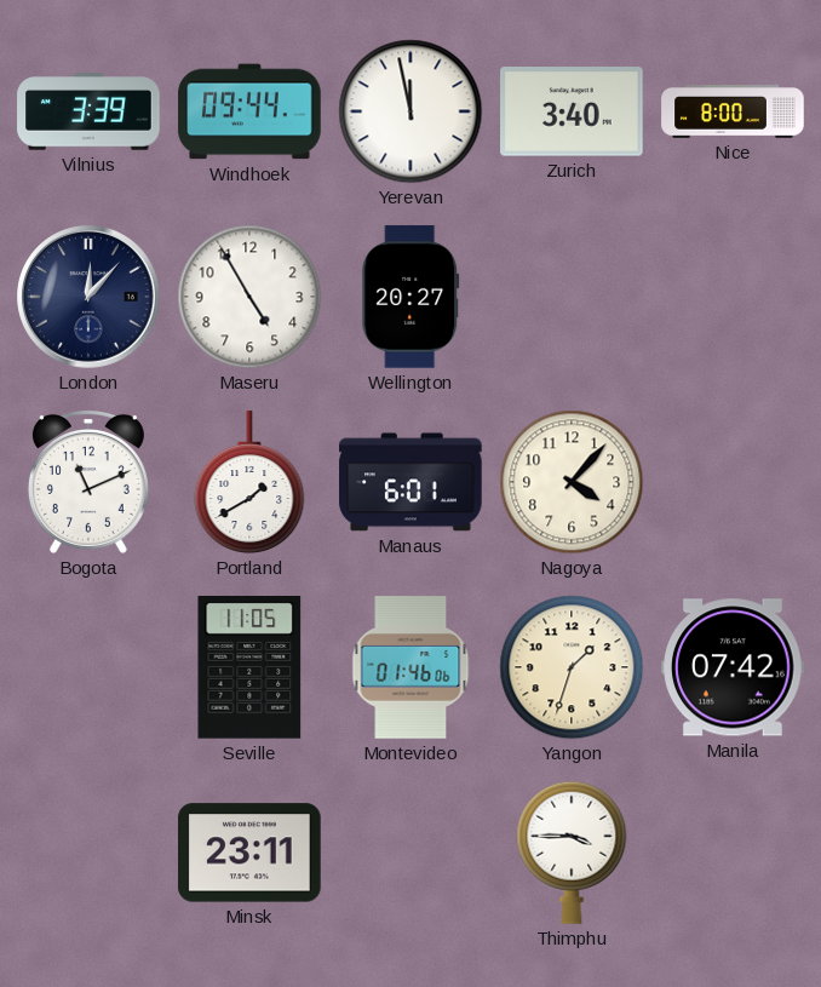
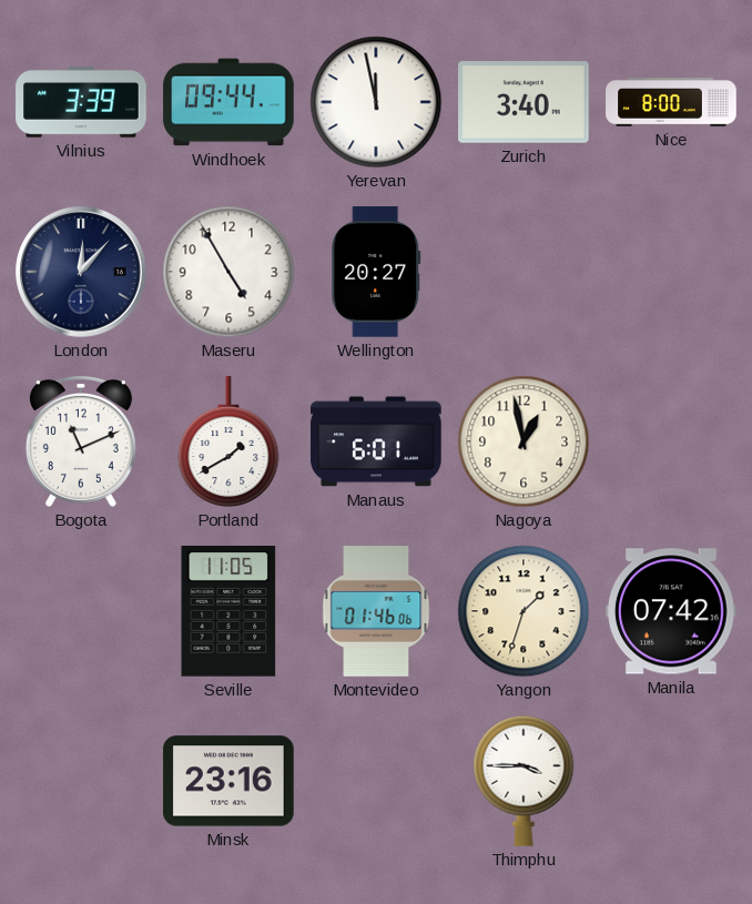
Nagoya: 4:07 -> 12:58
Minsk: 23:11 -> 23:16
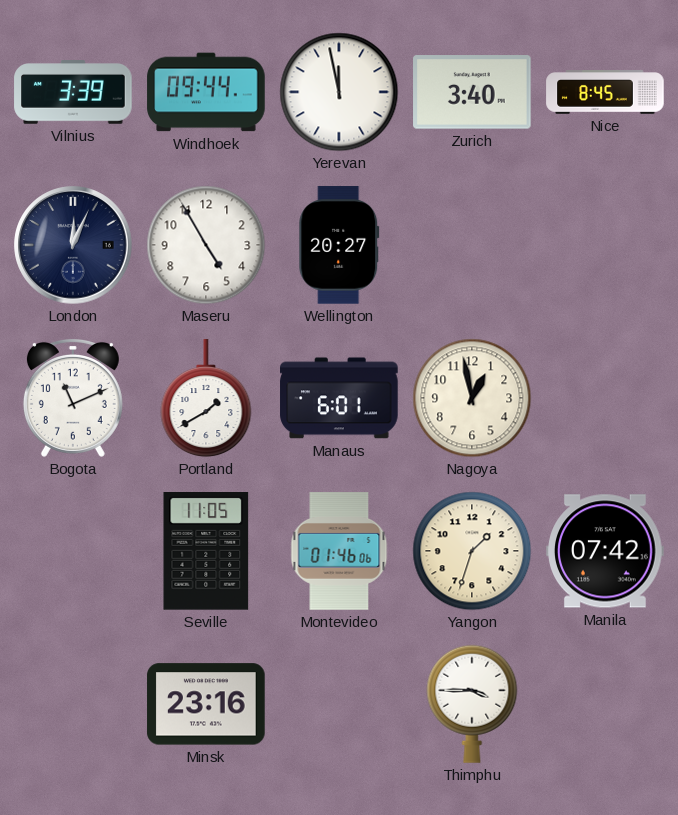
Nice: 8:00 -> 8:45
London: 12:07 -> 12:04
